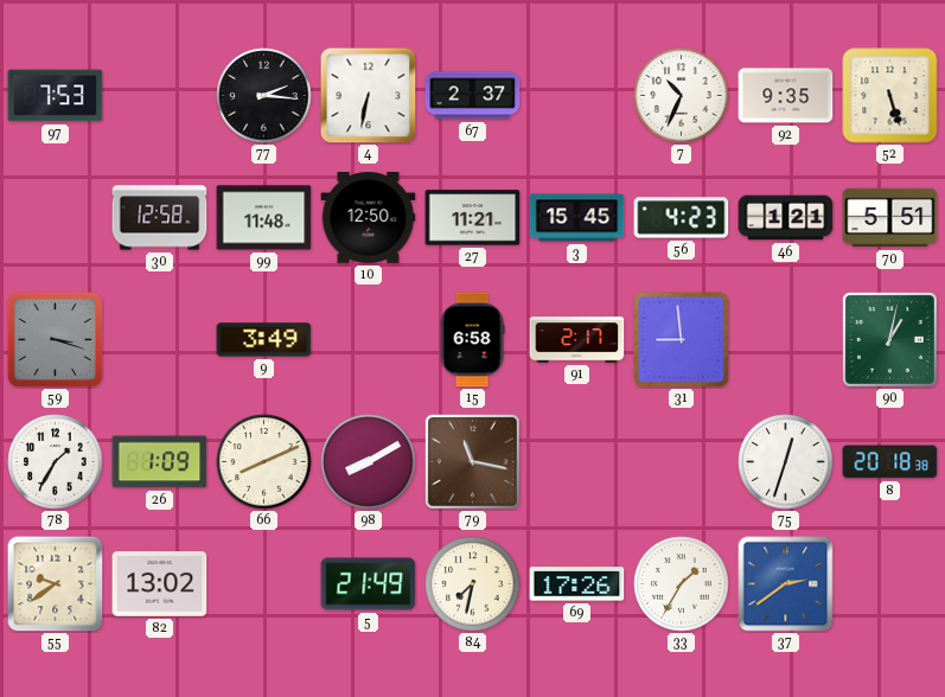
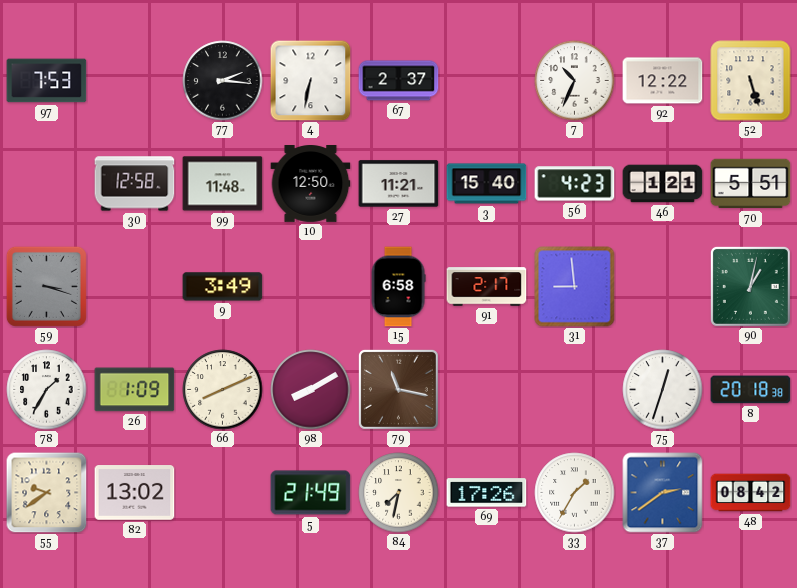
92: 9:35 -> 12:22
3: 15:45 -> 15:40
48: none -> 08:42
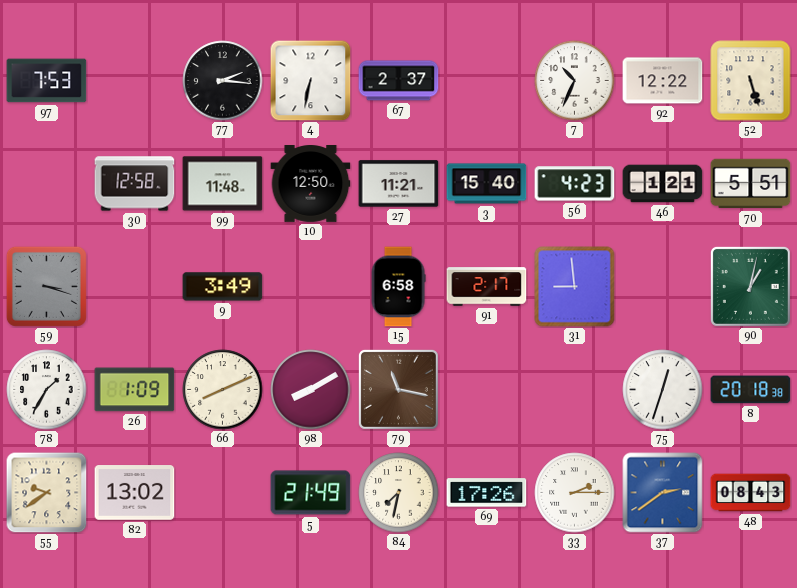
33: 1:35 -> 2:15
48: 08:42 -> 08:43
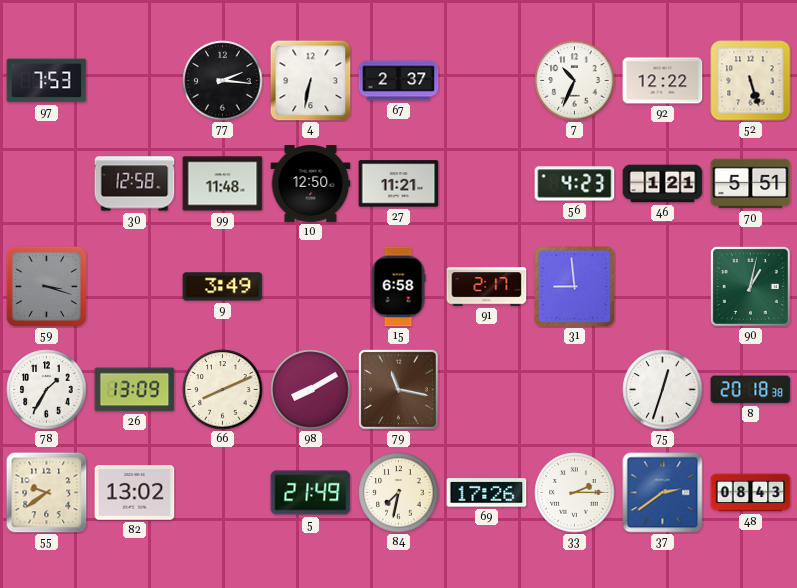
3: 15:40 -> none
26: 1:09 -> 13:09
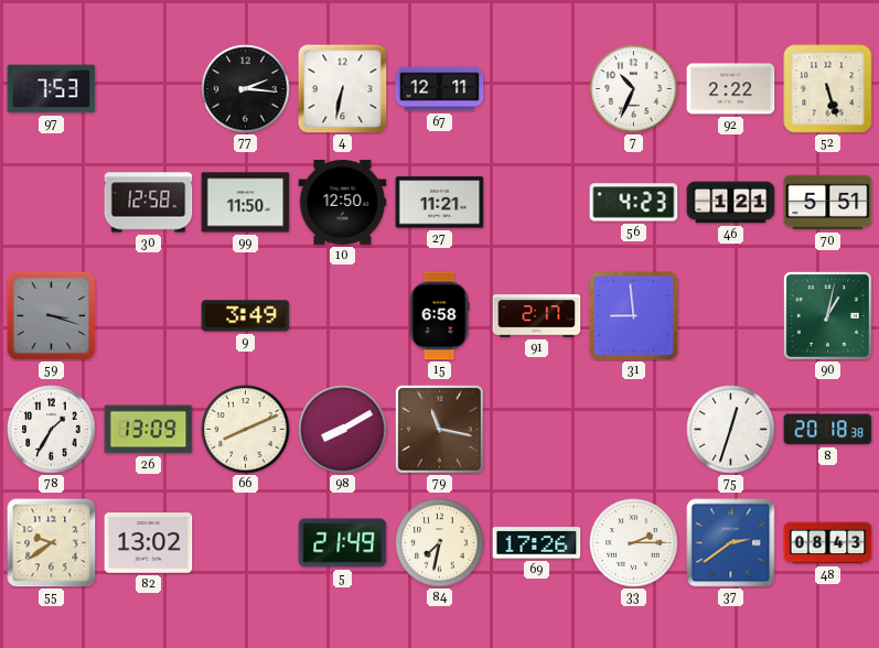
67: 2:37 -> 12:11
92: 12:22 -> 2:22
99: 11:48 -> 11:50
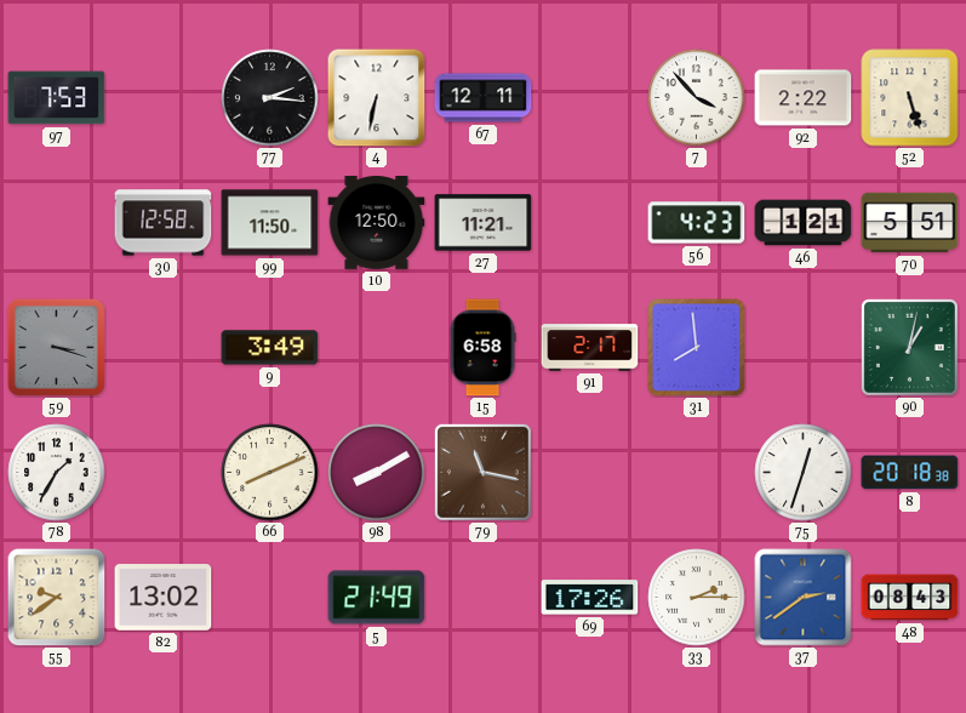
7: 10:34 -> 3:53
31: 8:59 -> 7:59
26: 13:09 -> none
84: 7:32 -> none
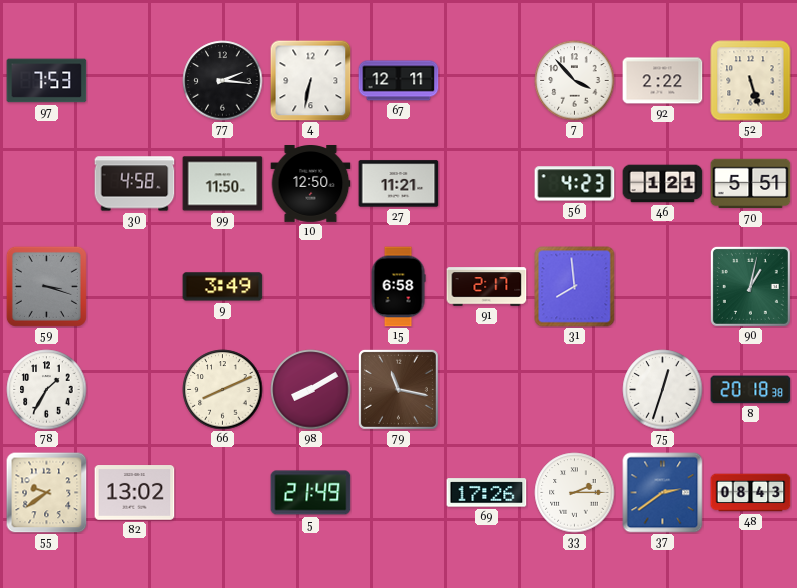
30: 12:58 -> 4:58
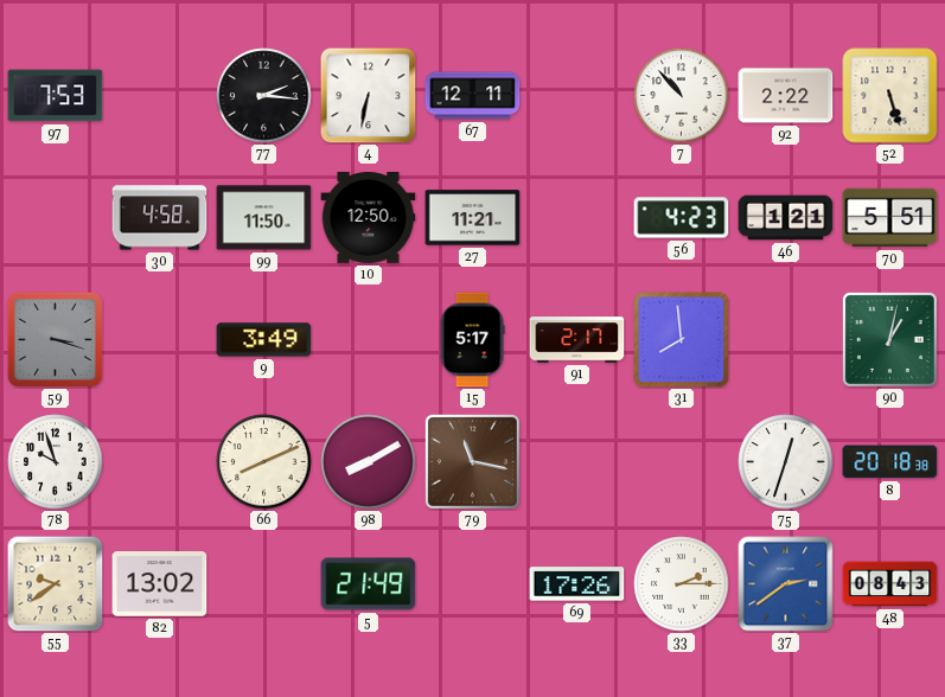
7: 3:53 -> 10:53
15: 6:58 -> 5:17
78: 1:35 -> 9:57
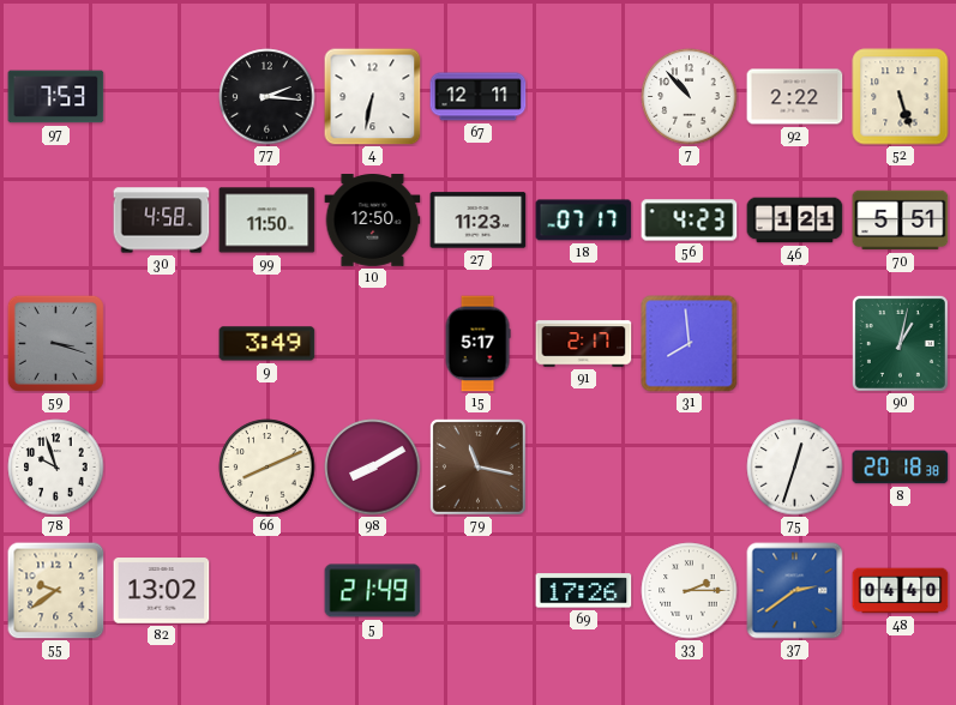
27: 11:21 -> 11:23
18: none -> 07:17
48: 08:43 -> 04:40
